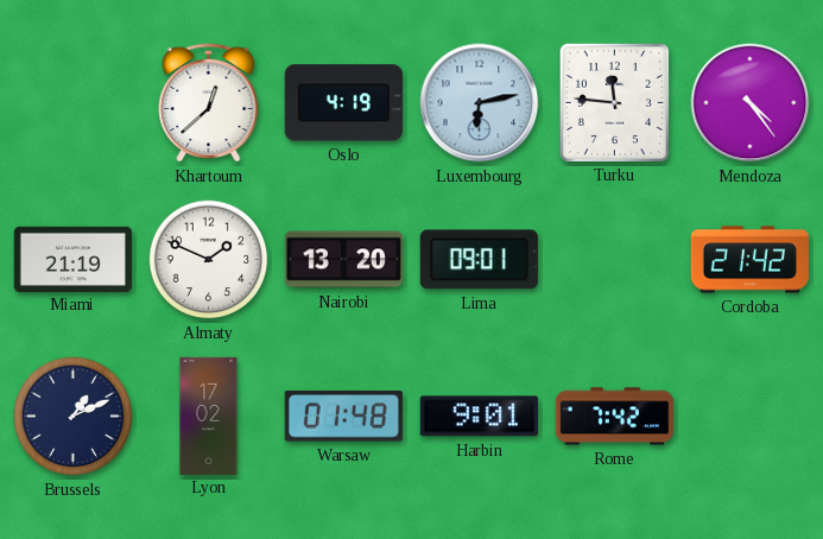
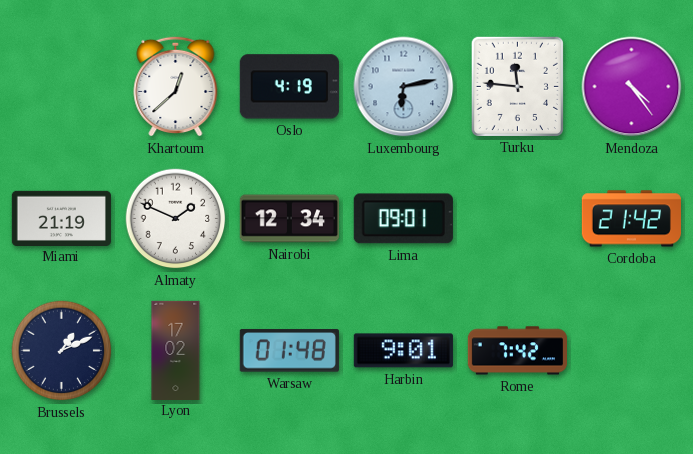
Nairobi: 13:20 -> 12:34
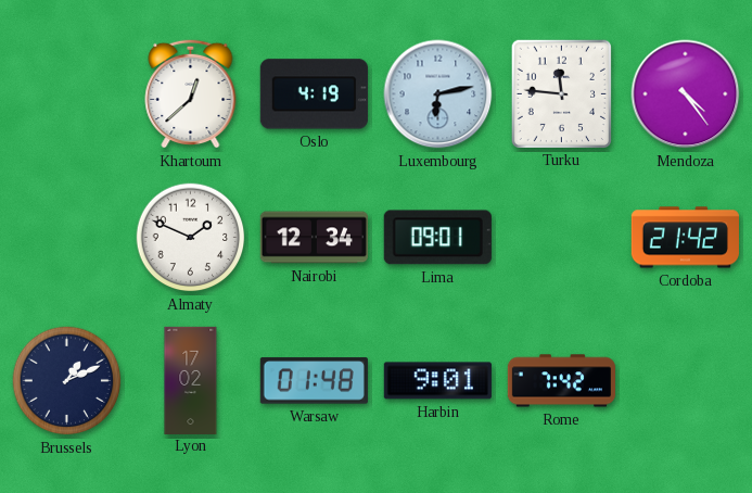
Miami: 21:19 -> none
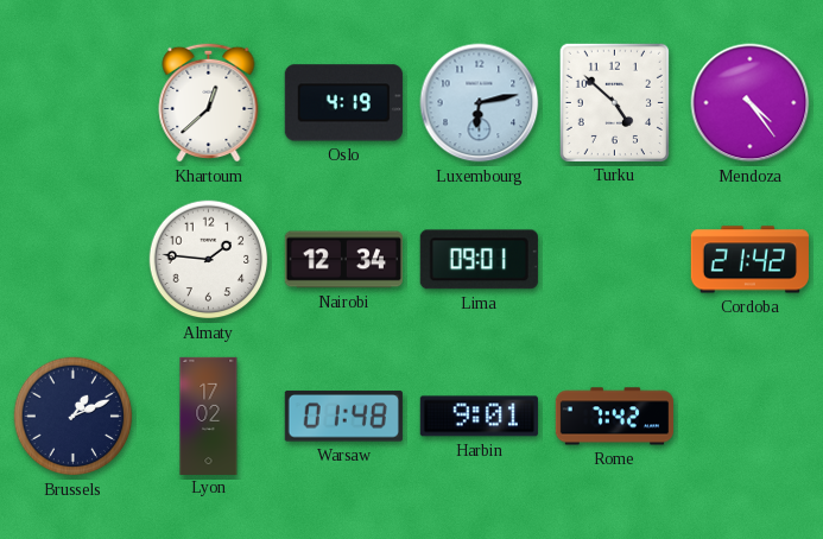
Turku: 11:46 -> 4:52
Almaty: 1:49 -> 1:46
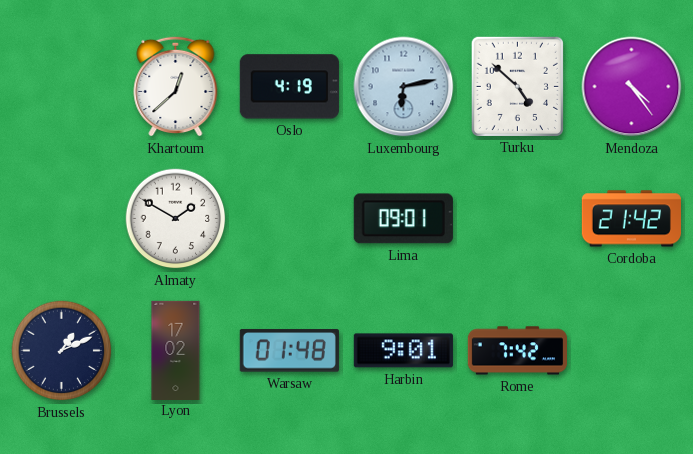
Almaty: 1:46 -> 1:50
Nairobi: 12:34 -> none
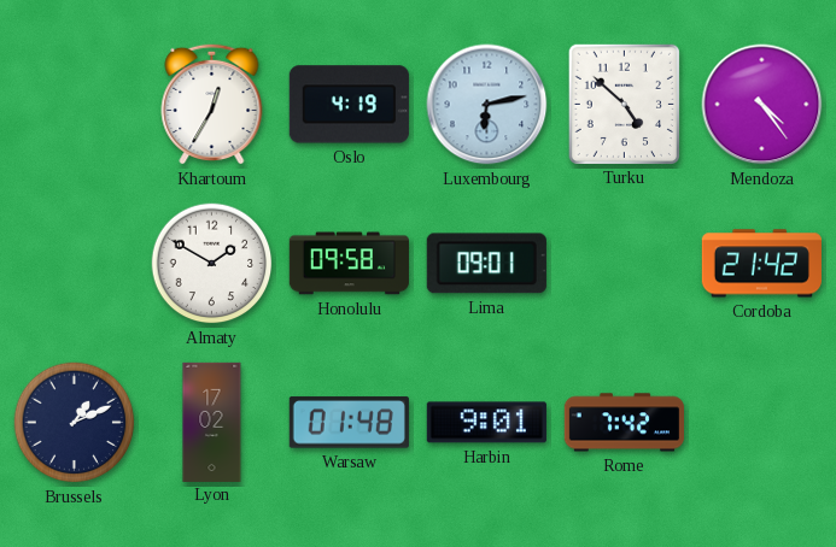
Khartoum: 12:38 -> 12:35
Honolulu: none -> 09:58
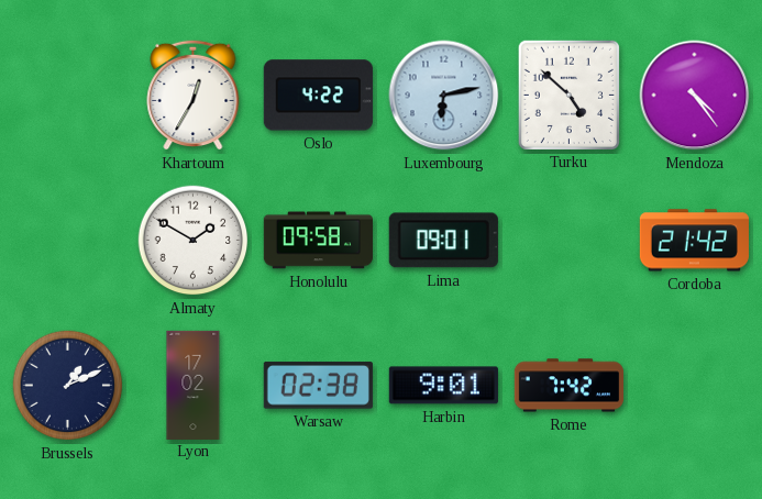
Oslo: 4:19 -> 4:22
Warsaw: 01:48 -> 02:38
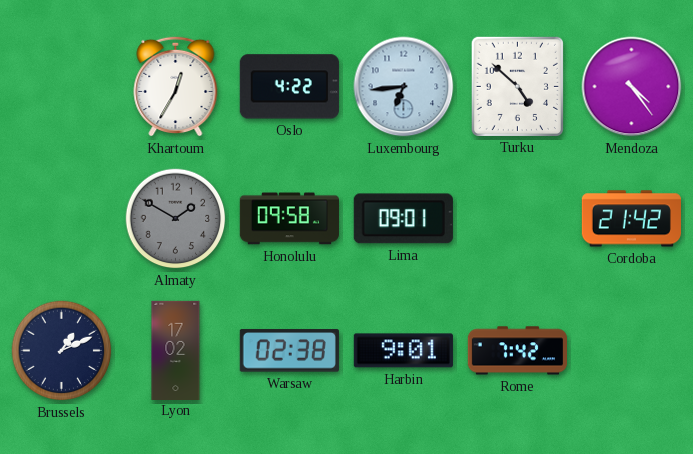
Luxembourg: 6:13 -> 6:44
Almaty dial: white -> grey
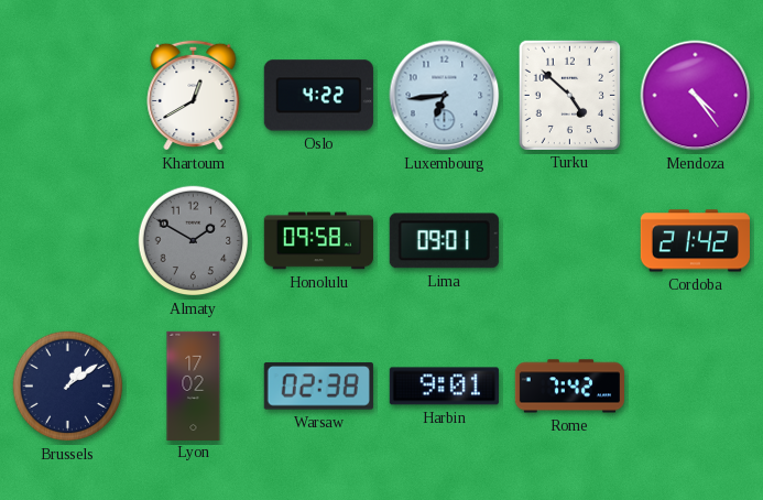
Khartoum: 12:35 -> 12:40
Brussels: 1:11 -> 1:09
